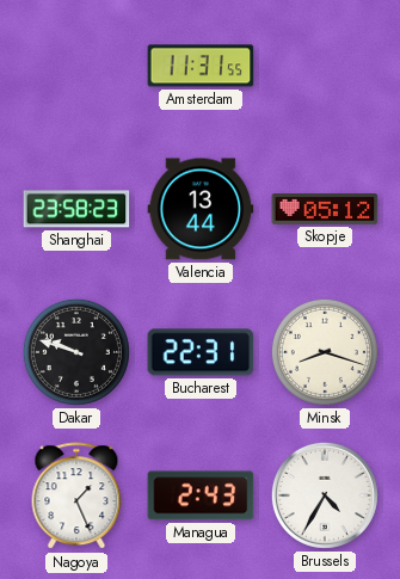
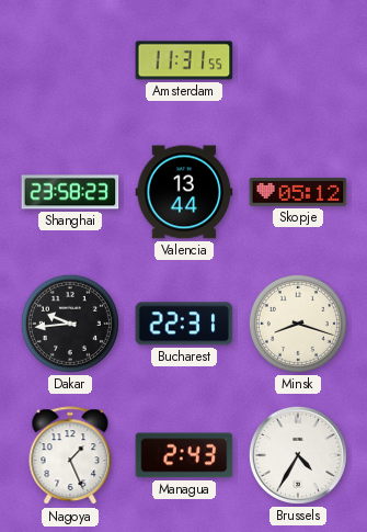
Dakar: 9:48 -> 9:44
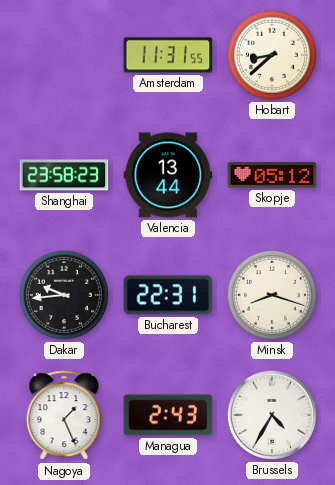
Hobart: none -> 8:38
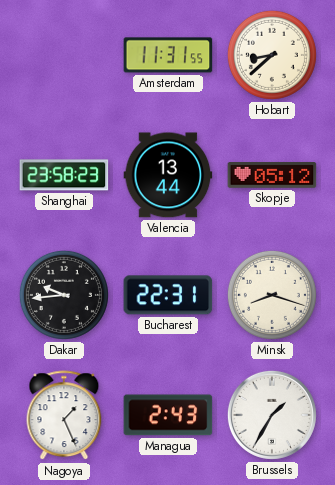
Brussels: 4:35 -> 1:35
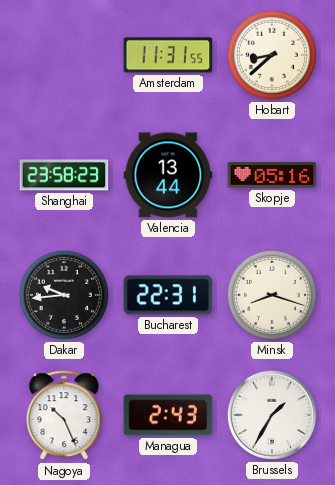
Skopje: 05:12 -> 05:16
Nagoya: 1:26 -> 10:26
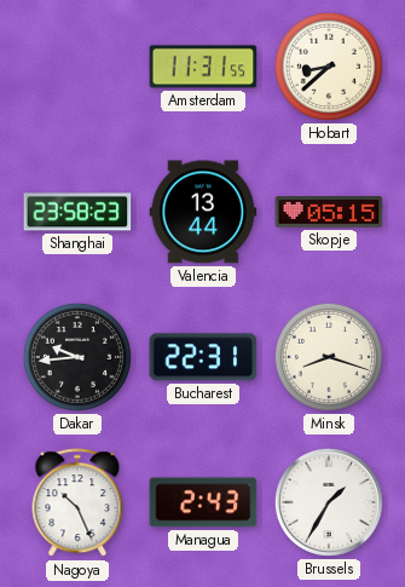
Skopje: 05:16 -> 05:15
